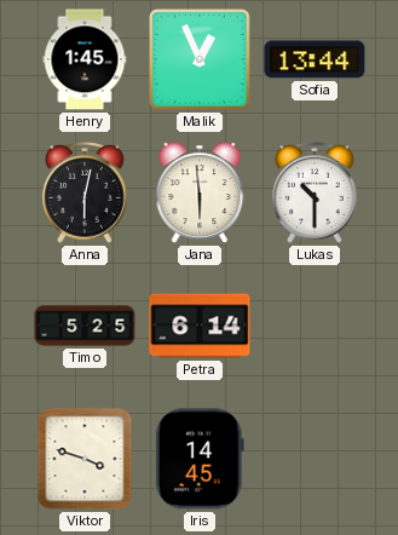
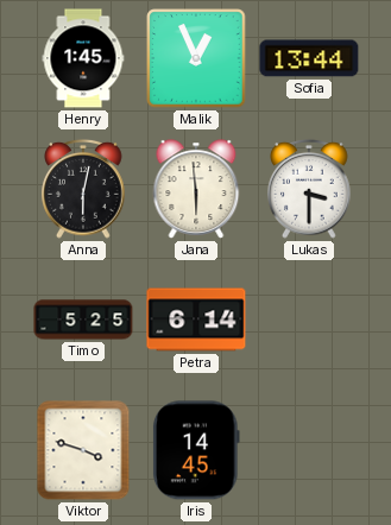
Lukas: 10:30 -> 3:30
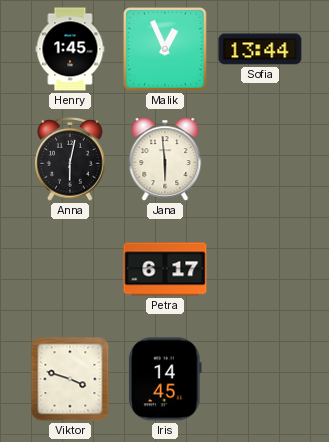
Lukas: 3:30 -> none
Timo: 5:25 -> none
Petra: 6:14 -> 6:17
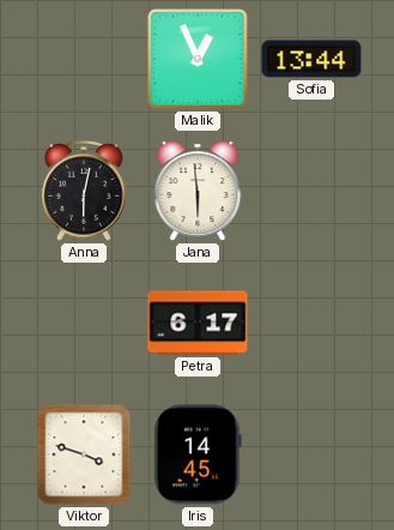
Henry: 1:45 -> none
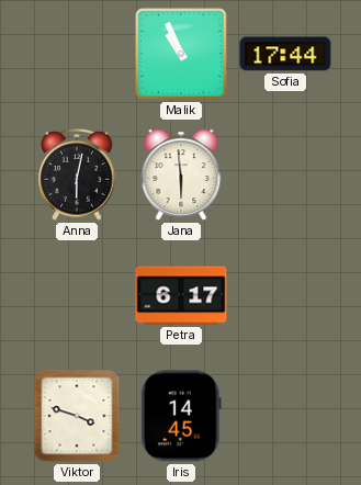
Malik: 12:56 -> 10:56
Sofia: 13:44 -> 17:44
